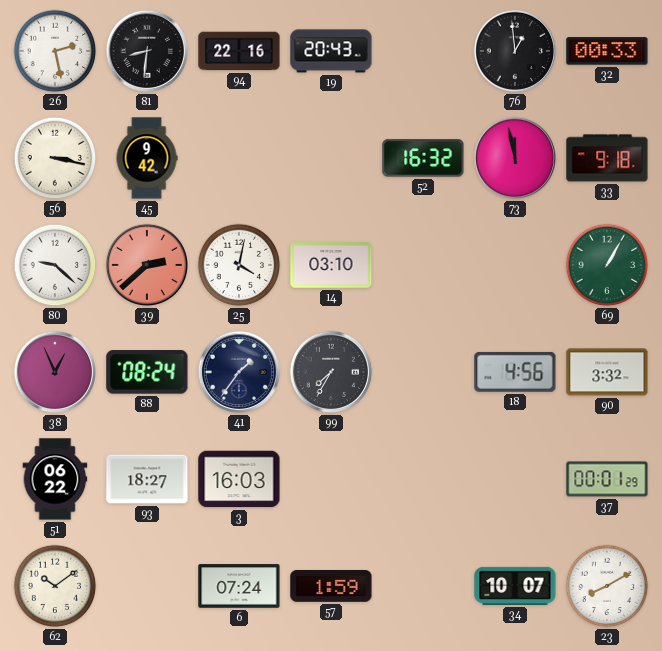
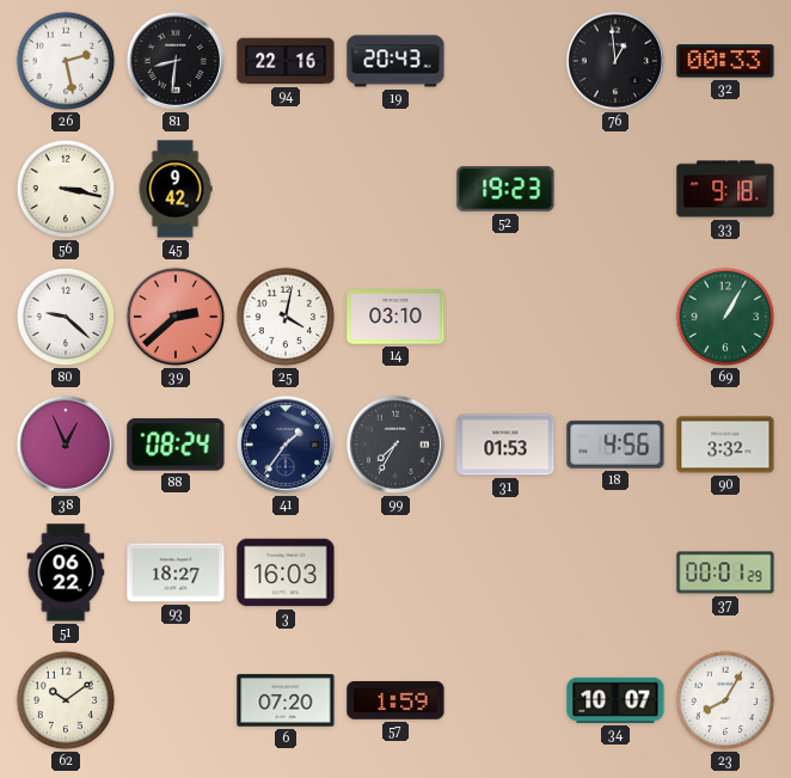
52: 16:32 -> 19:23
73: 11:58 -> none
31: none -> 01:53
6: 07:24 -> 07:20
23: 8:10 -> 8:05
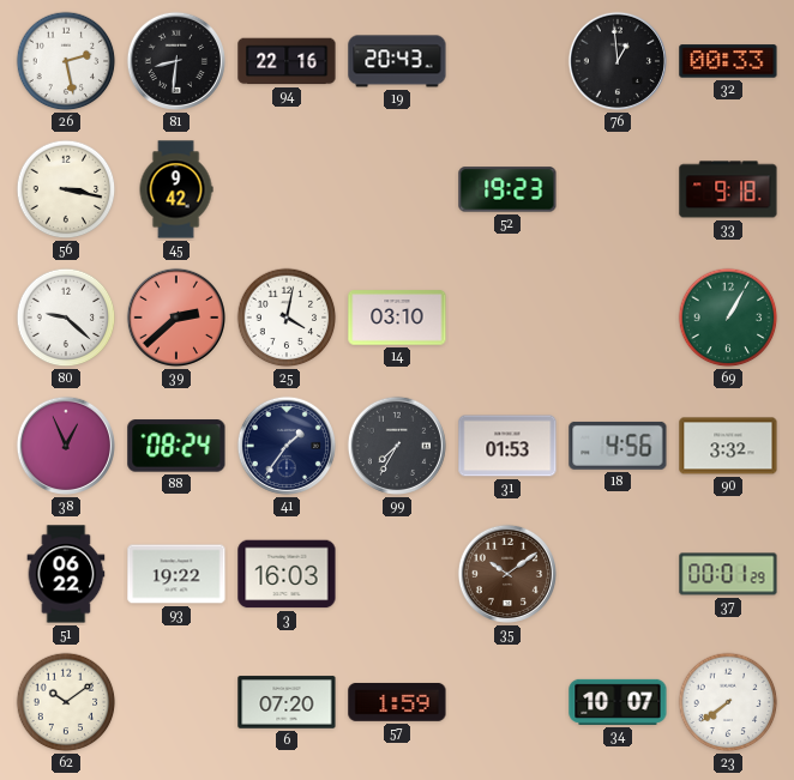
93: 18:27 -> 19:22
35: none -> 10:09
23: 8:05 -> 7:39
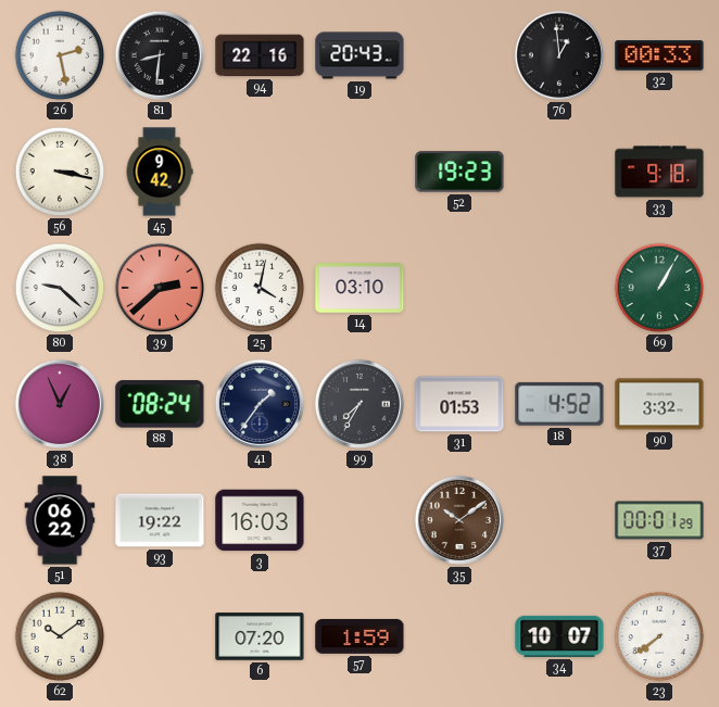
18: 4:56 -> 4:52
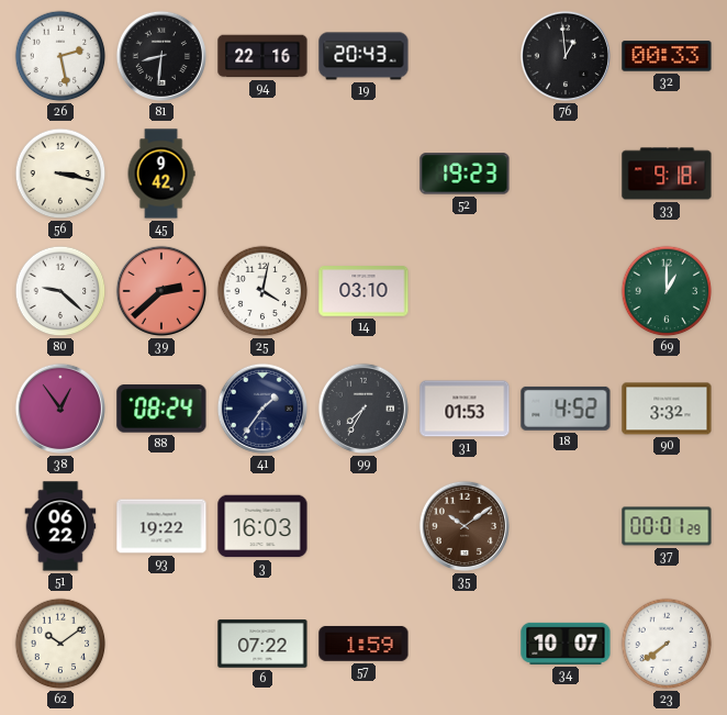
69: 1:05 -> 1:00
38: 12:56 -> 12:54
6: 07:20 -> 07:22
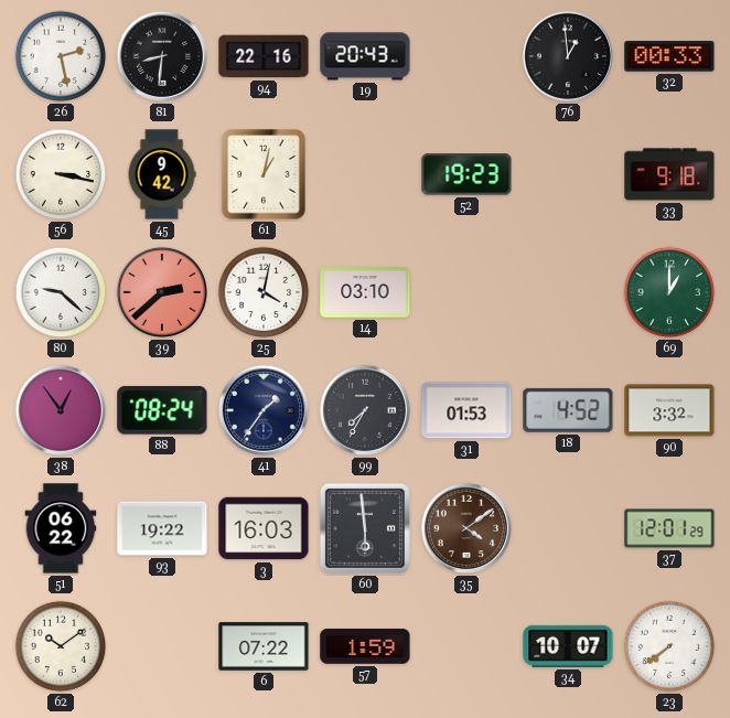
61: none -> 1:02
60: none -> 5:59
35: 10:09 -> 4:09
37: 00:01 -> 12:01
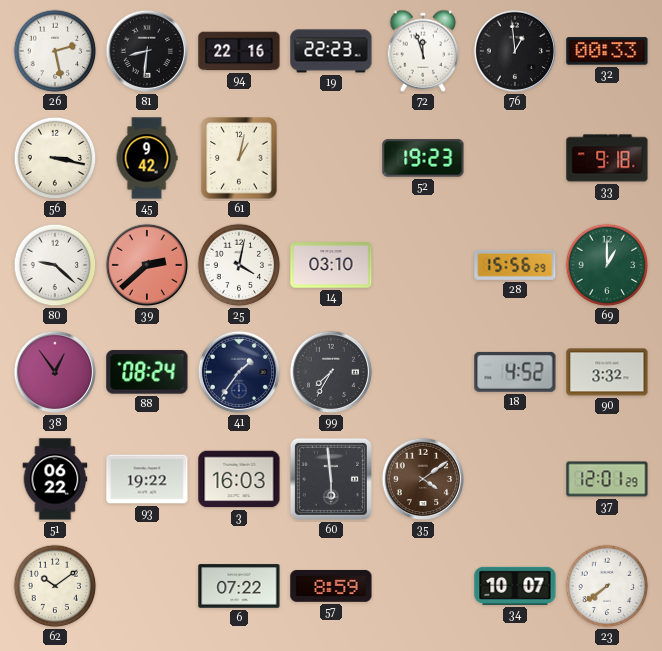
19: 20:43 -> 22:23
72: none -> 11:57
28: none -> 15:56
31: 01:53 -> none
57: 1:59 -> 8:59
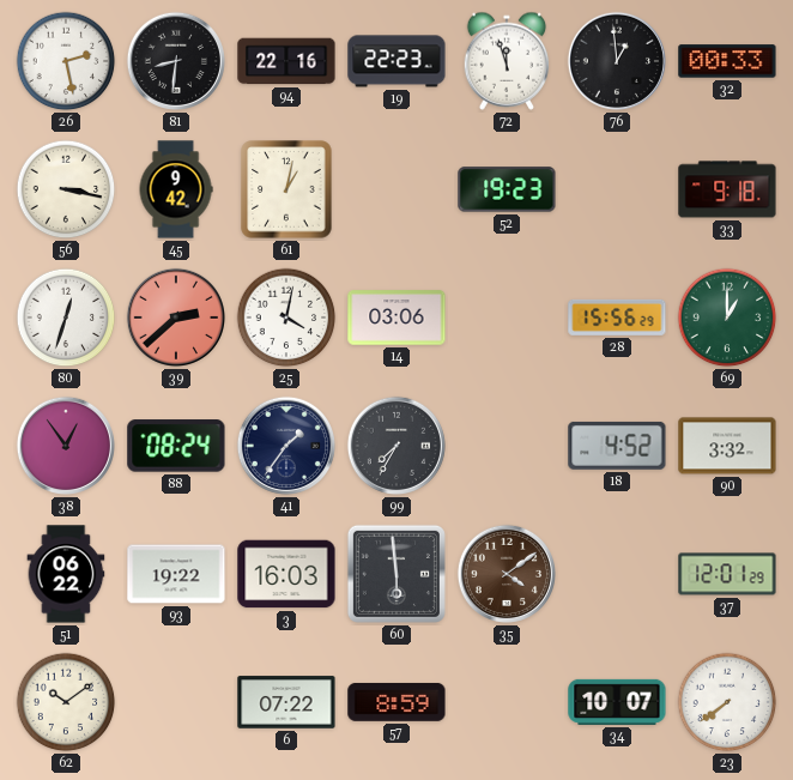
80: 9:22 -> 12:33
14: 03:10 -> 03:06
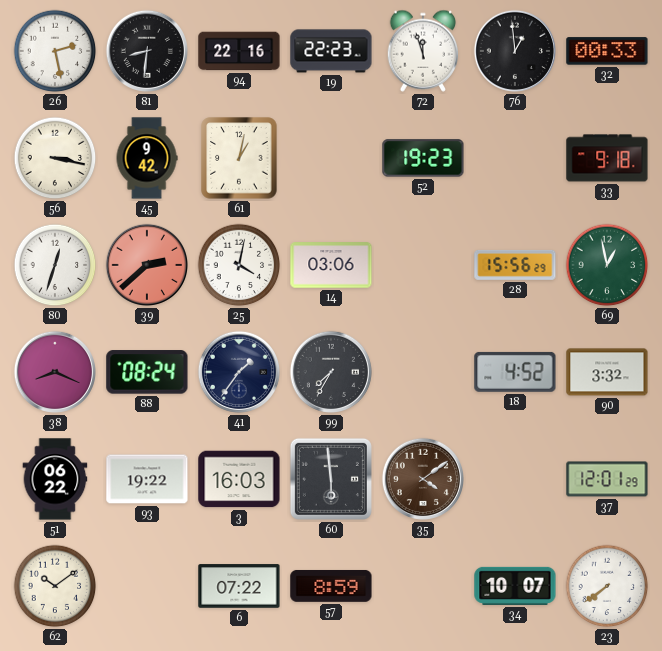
69: 1:00 -> 12:58
38: 12:54 -> 8:19
